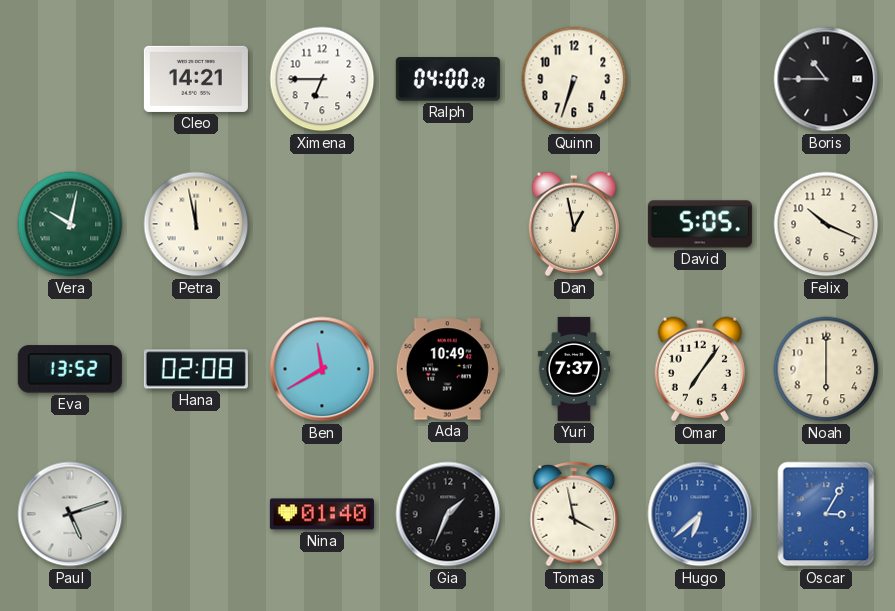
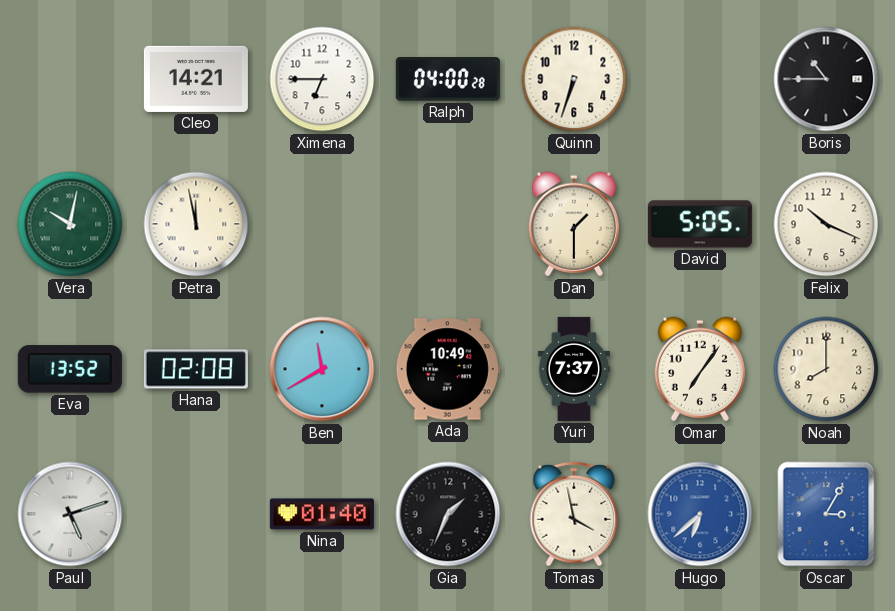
Dan: 12:58 -> 1:30
Noah: 6:00 -> 8:00
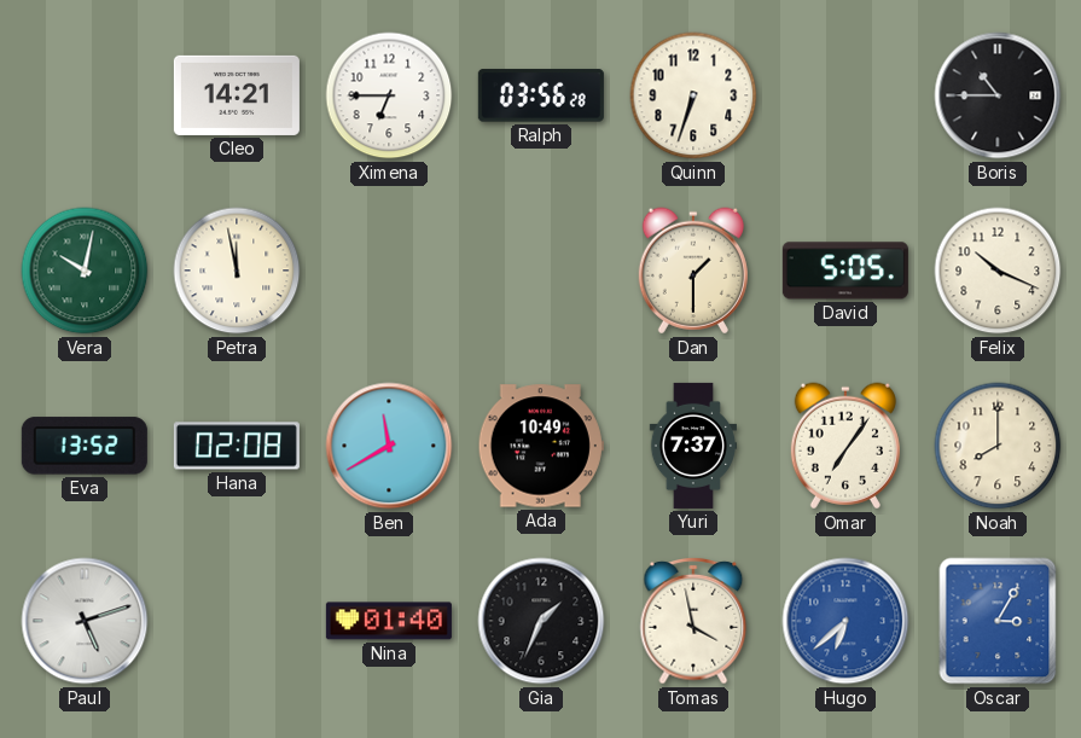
Ralph: 04:00 -> 03:56
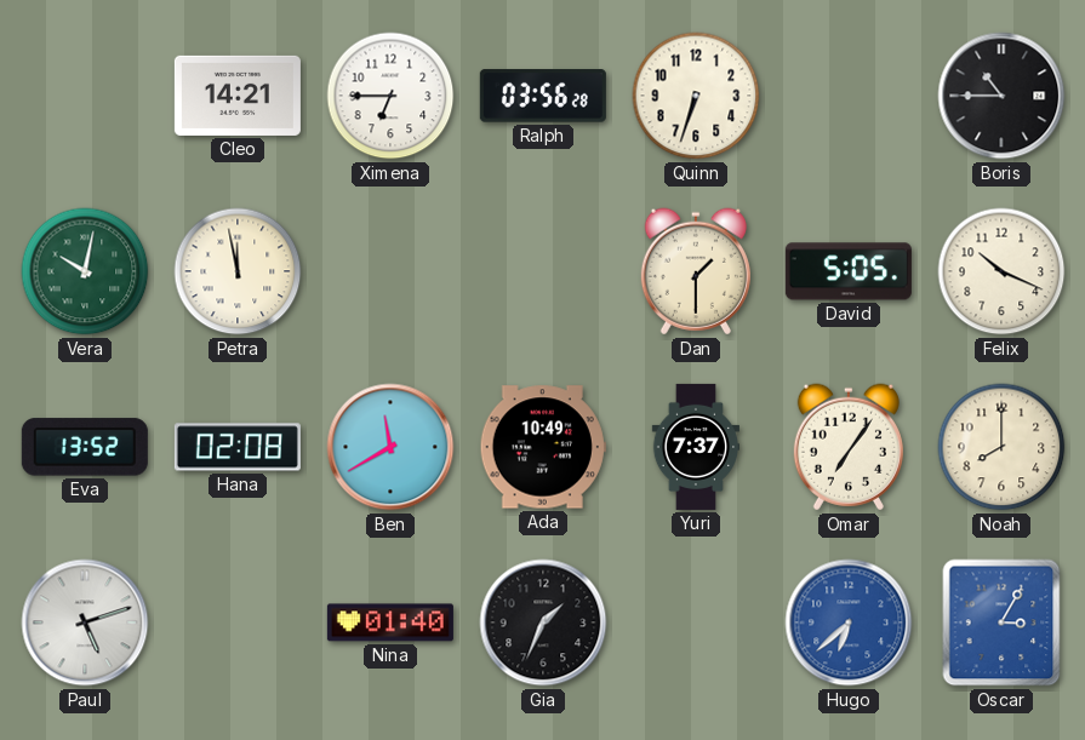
Tomas: 3:58 -> none
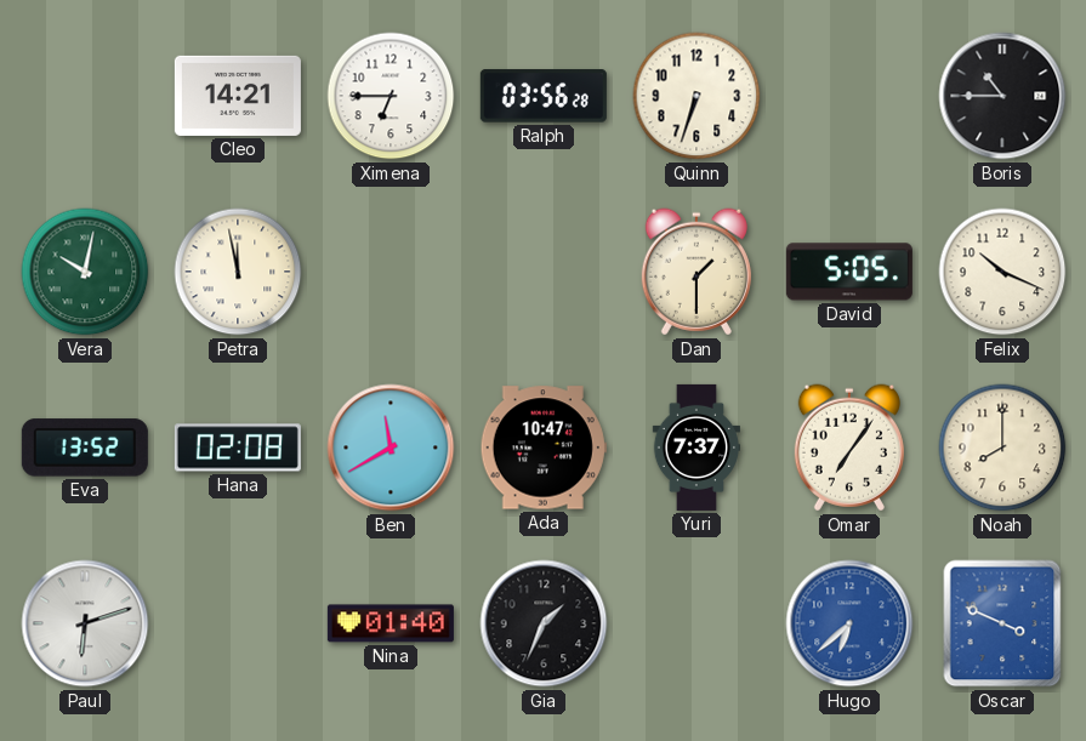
Ada: 10:49 -> 10:47
Paul: 5:12 -> 6:12
Oscar: 3:05 -> 3:49
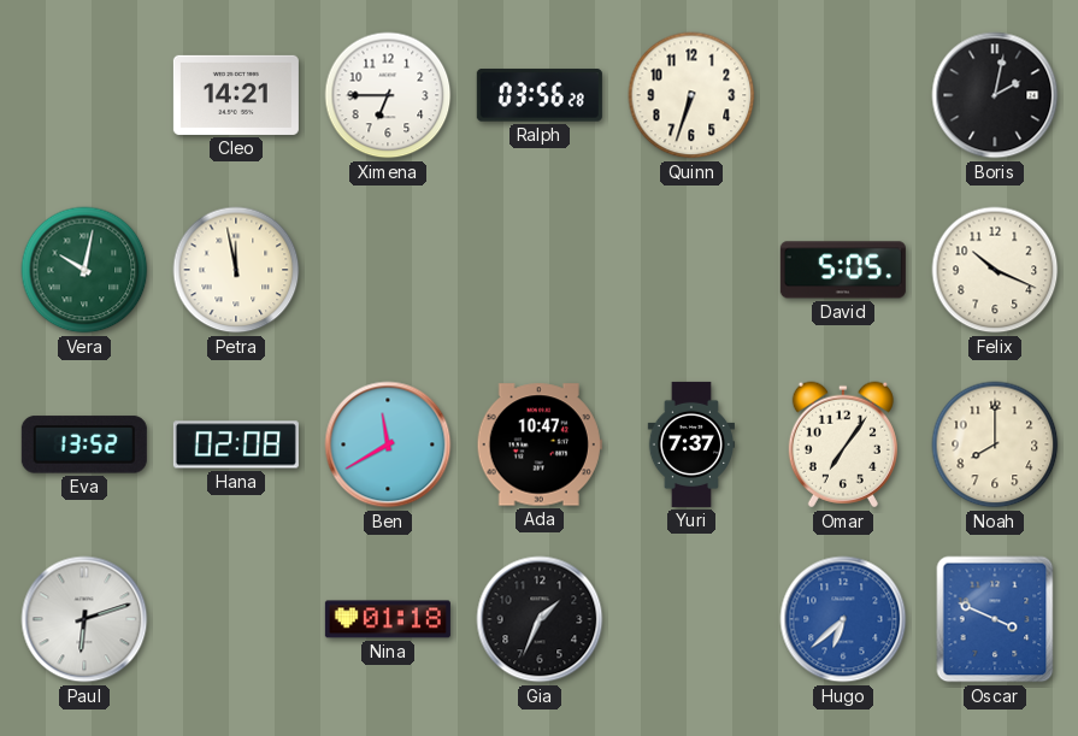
Boris: 10:45 -> 2:02
Dan: 1:30 -> none
Nina: 01:40 -> 01:18
